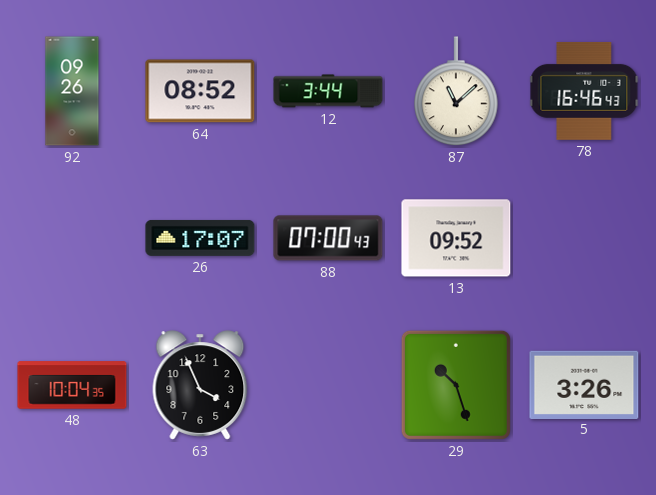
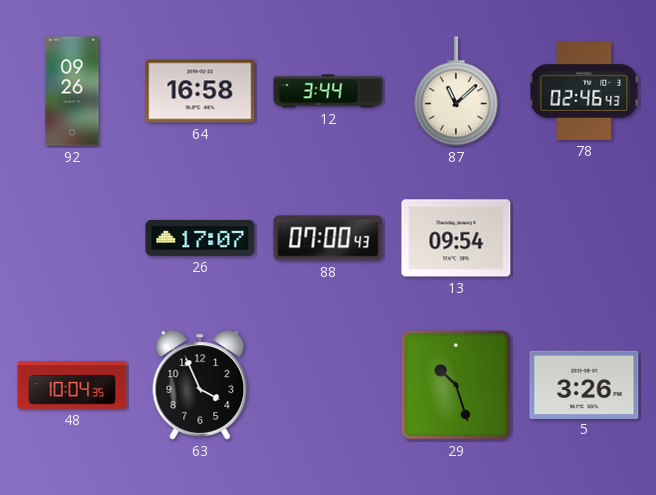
64: 08:52 -> 16:58
78: 16:46 -> 02:46
13: 09:52 -> 09:54
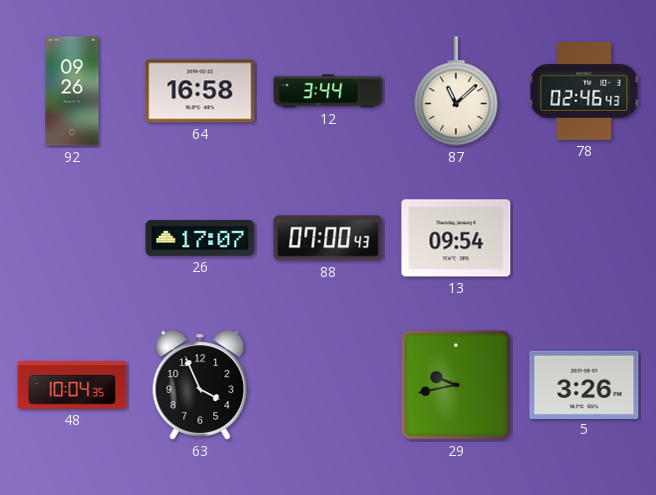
29: 10:27 -> 9:43
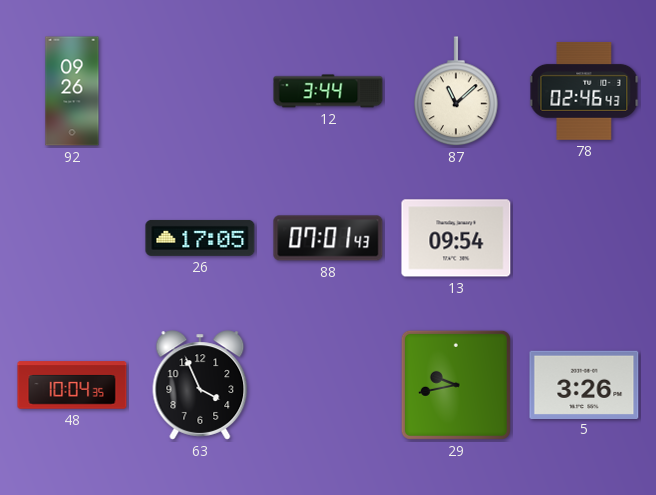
64: 16:58 -> none
26: 17:07 -> 17:05
88: 07:00 -> 07:01
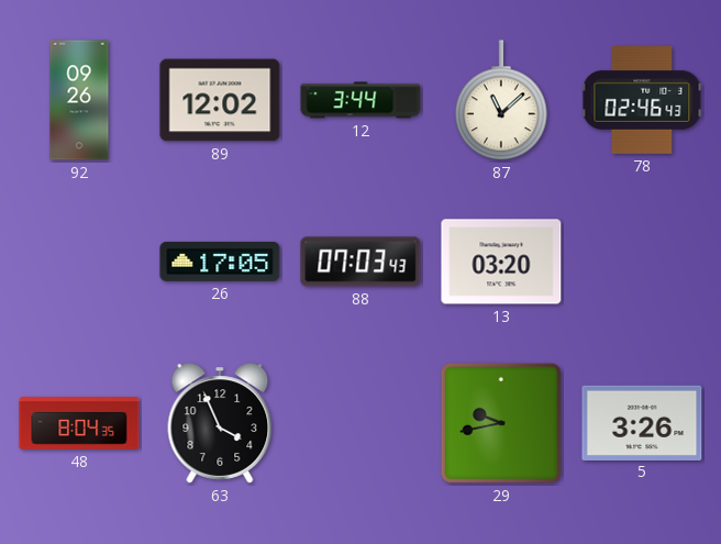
89: none -> 12:02
88: 07:01 -> 07:03
13: 09:54 -> 03:20
48: 10:04 -> 8:04
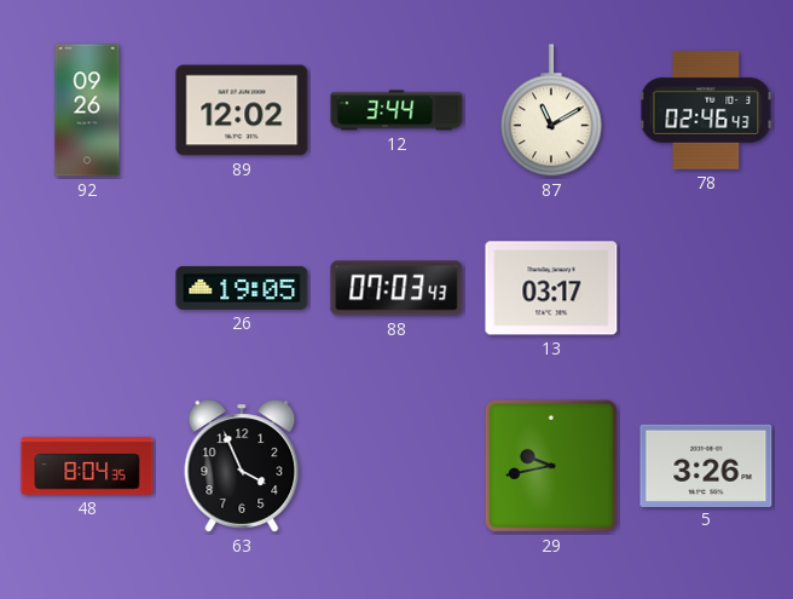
87: 11:08 -> 11:10
26: 17:05 -> 19:05
13: 03:20 -> 03:17
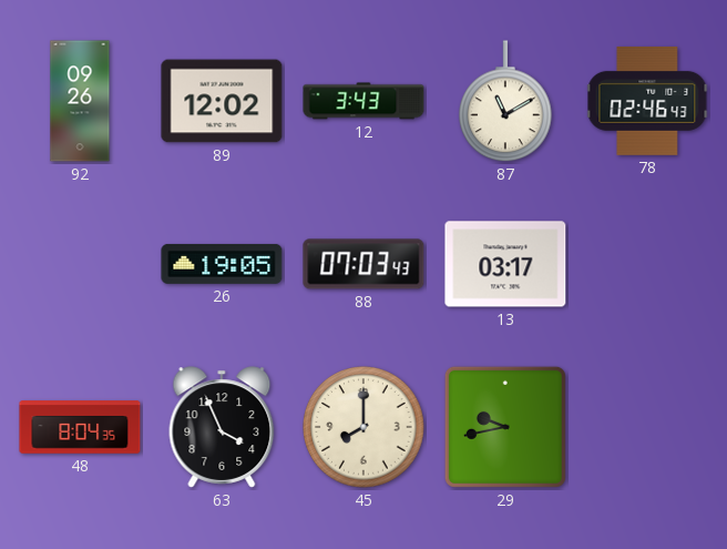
12: 3:44 -> 3:43
45: none -> 8:00
5: 3:26 -> none
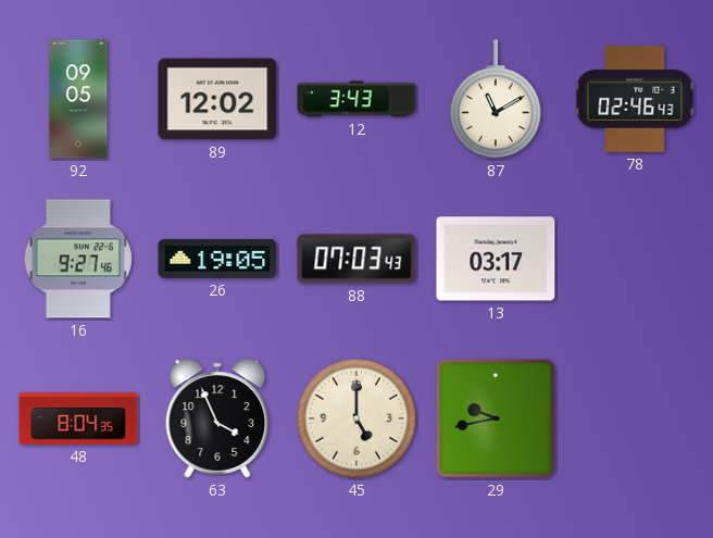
92: 09:26 -> 09:05
16: none -> 9:27
45: 8:00 -> 5:00
